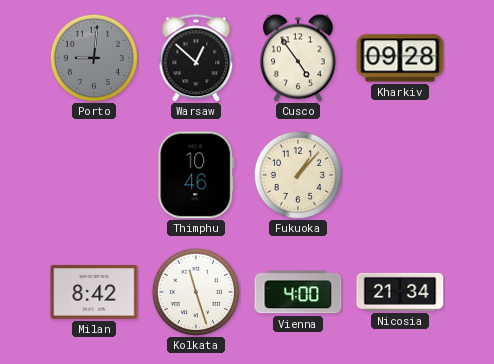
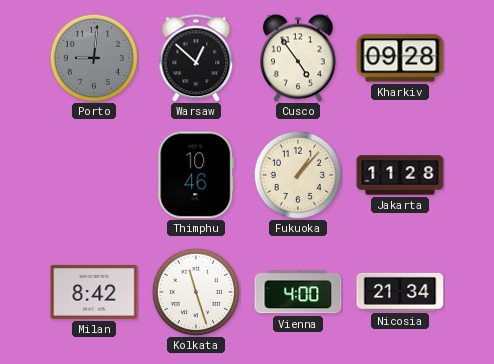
Jakarta: none -> 11:28
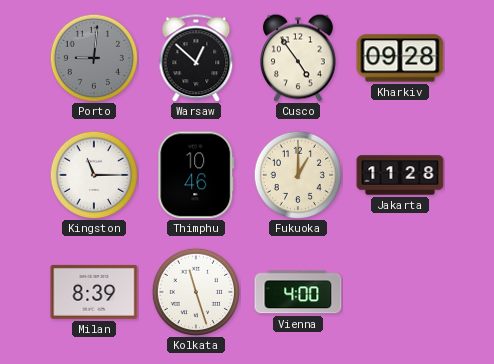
Kingston: none -> 11:15
Fukuoka: 1:07 -> 1:00
Milan: 8:42 -> 8:39
Nicosia: 21:34 -> none
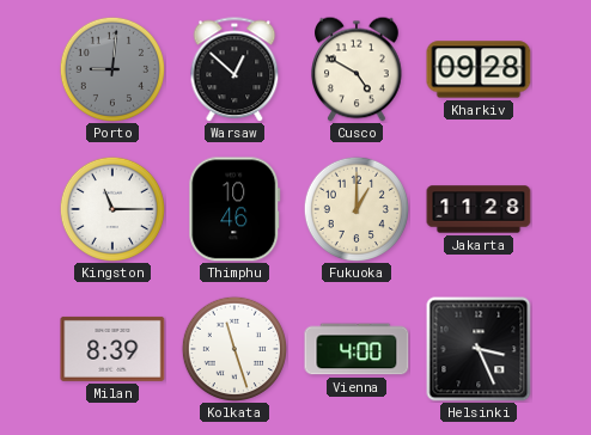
Cusco: 4:54 -> 4:50
Helsinki: none -> 3:26
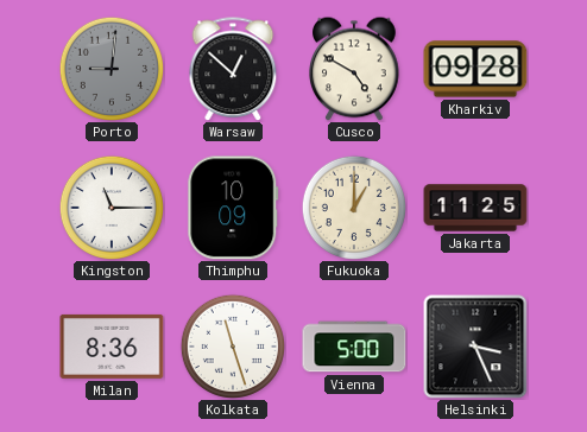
Thimphu: 10:46 -> 10:09
Jakarta: 11:28 -> 11:25
Milan: 8:39 -> 8:36
Vienna: 4:00 -> 5:00
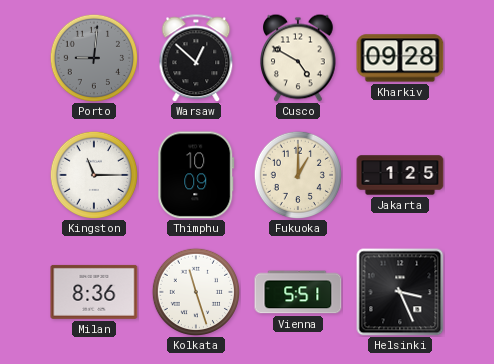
Jakarta: 11:25 -> 1:25
Vienna: 5:00 -> 5:51
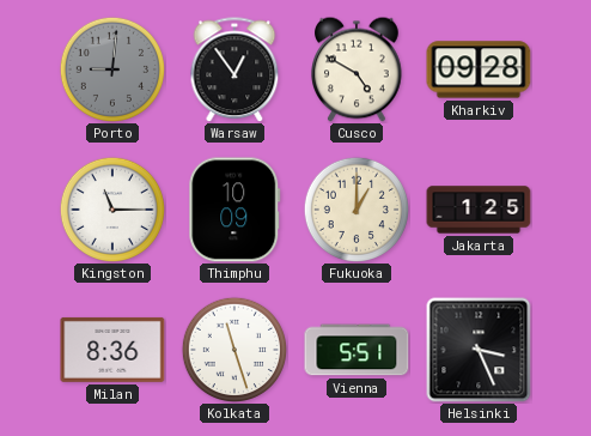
Warsaw: 12:52 -> 12:54
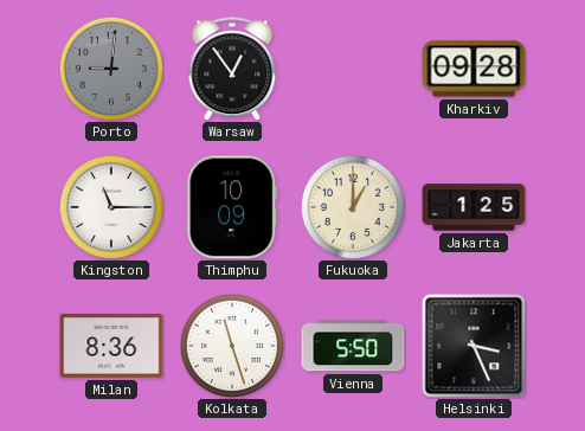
Cusco: 4:50 -> none
Vienna: 5:51 -> 5:50
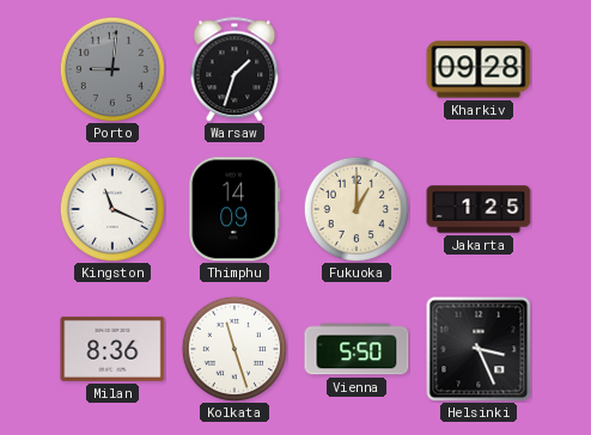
Warsaw: 12:54 -> 1:33
Kingston: 11:15 -> 11:19
Thimphu: 10:09 -> 14:09
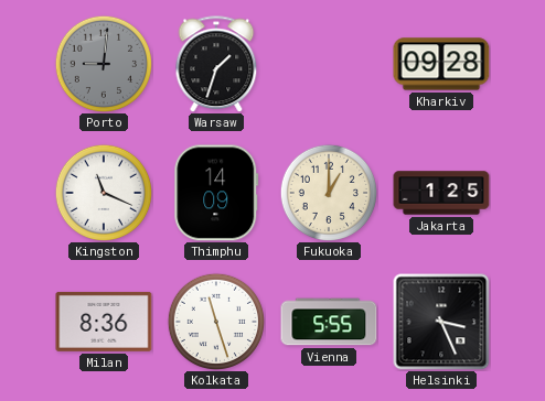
Vienna: 5:50 -> 5:55
